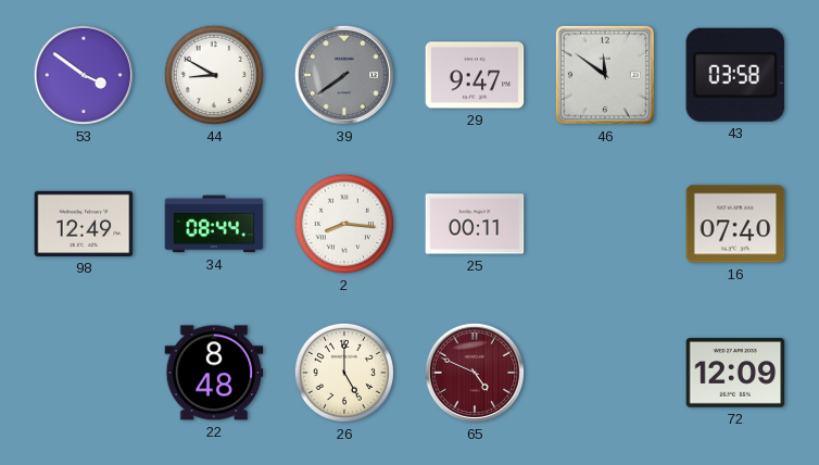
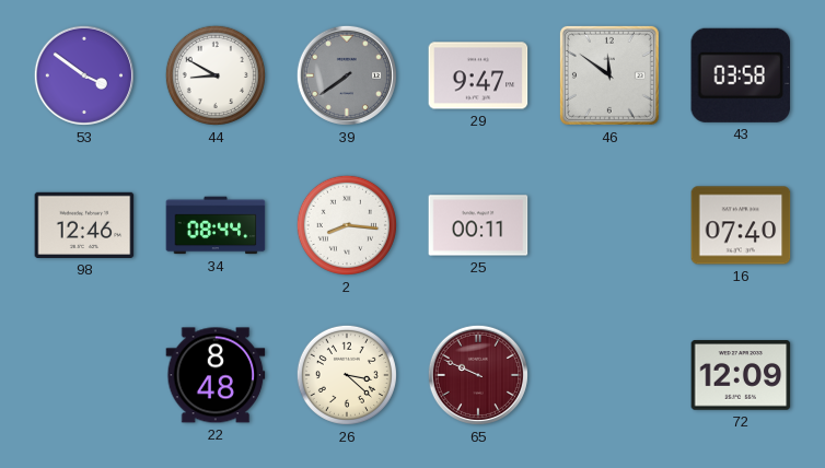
98: 12:49 -> 12:46
26: 5:00 -> 3:22
65: 4:49 -> 9:49
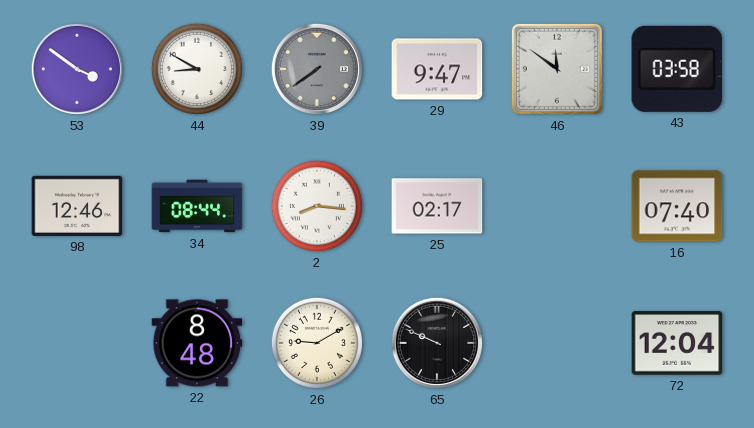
25: 00:11 -> 02:17
26: 3:22 -> 9:10
65 dial: burgundy -> black
72: 12:09 -> 12:04
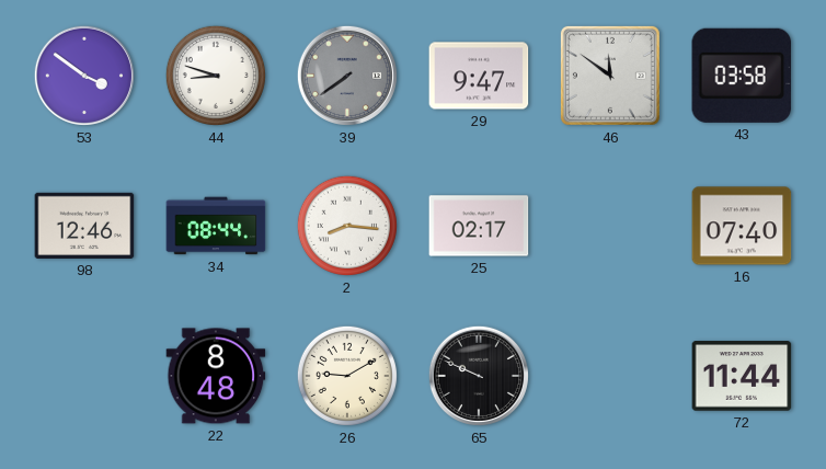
44: 8:50 -> 8:48
72: 12:04 -> 11:44
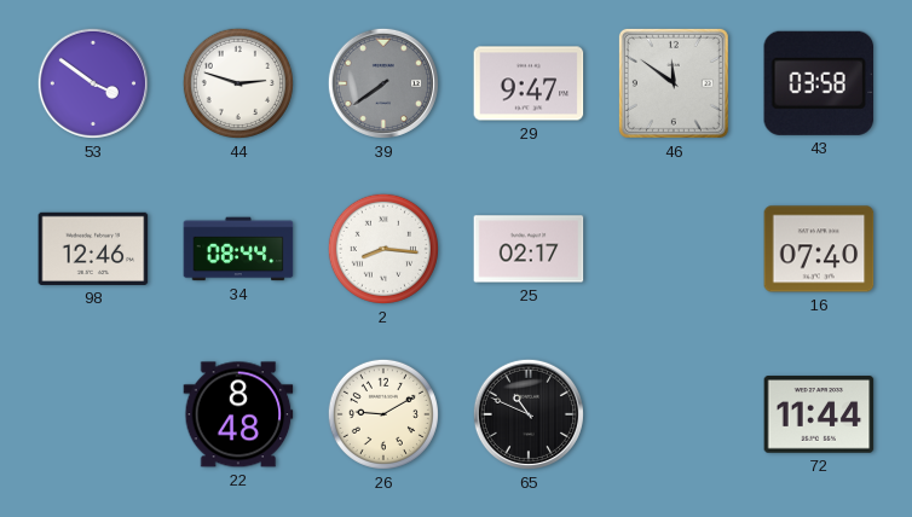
44: 8:48 -> 2:48
65: 9:49 -> 10:49
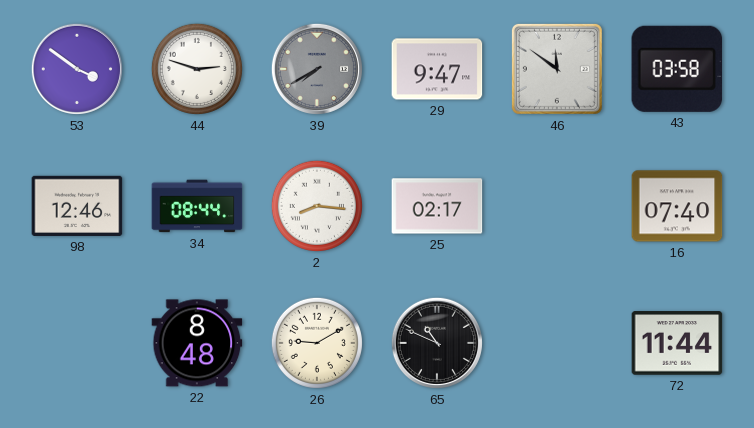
39: 7:39 -> 7:40
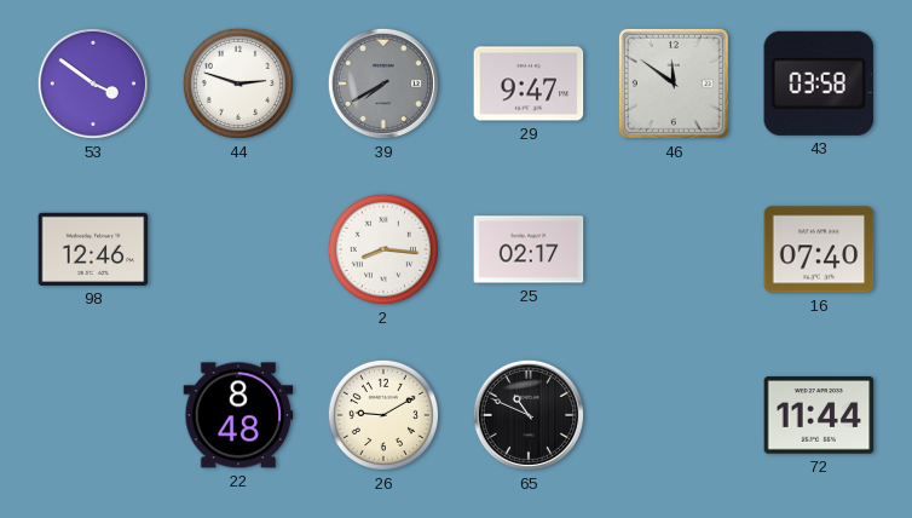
34: 08:44 -> none
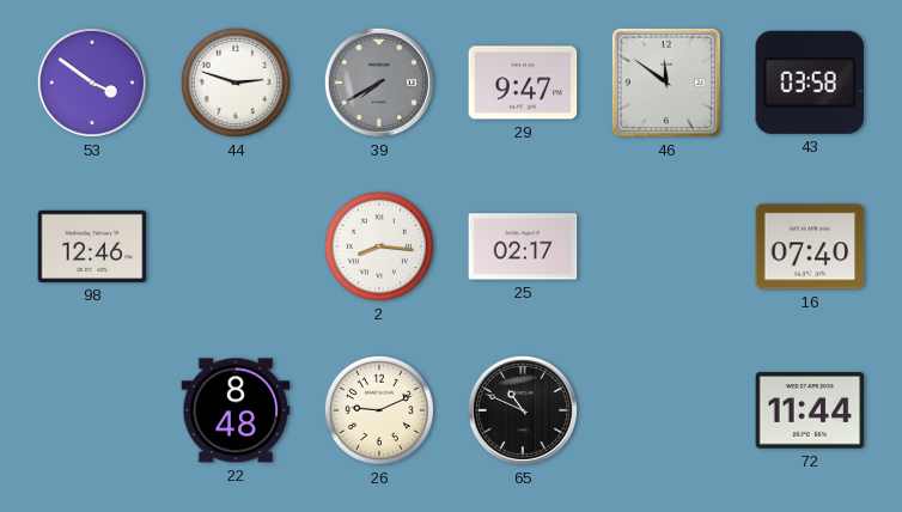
26: 9:10 -> 9:11
